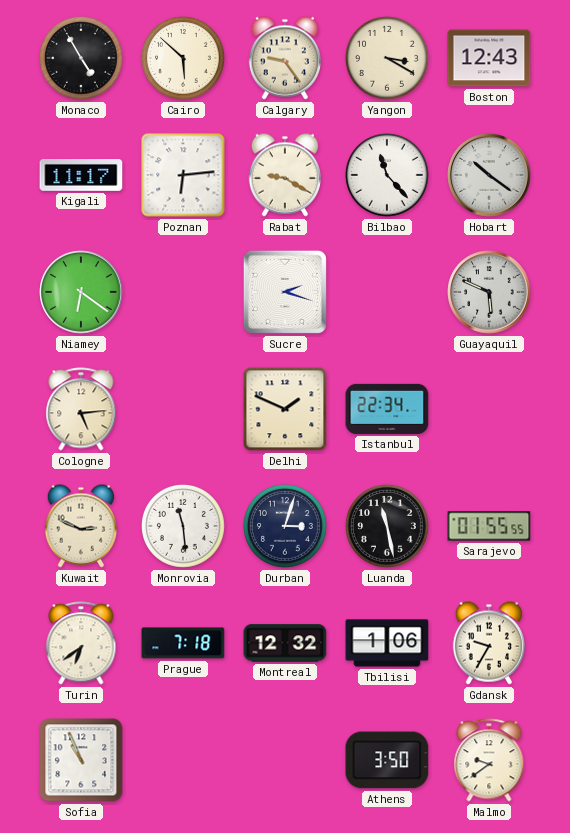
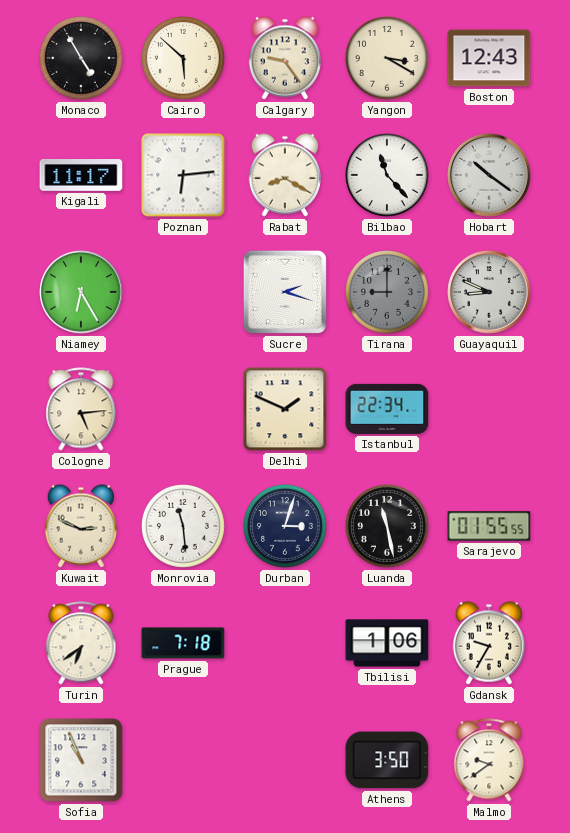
Rabat: 9:20 -> 8:20
Niamey: 6:21 -> 6:25
Tirana: none -> 9:00
Guayaquil: 5:49 -> 8:49
Montreal: 12:32 -> none
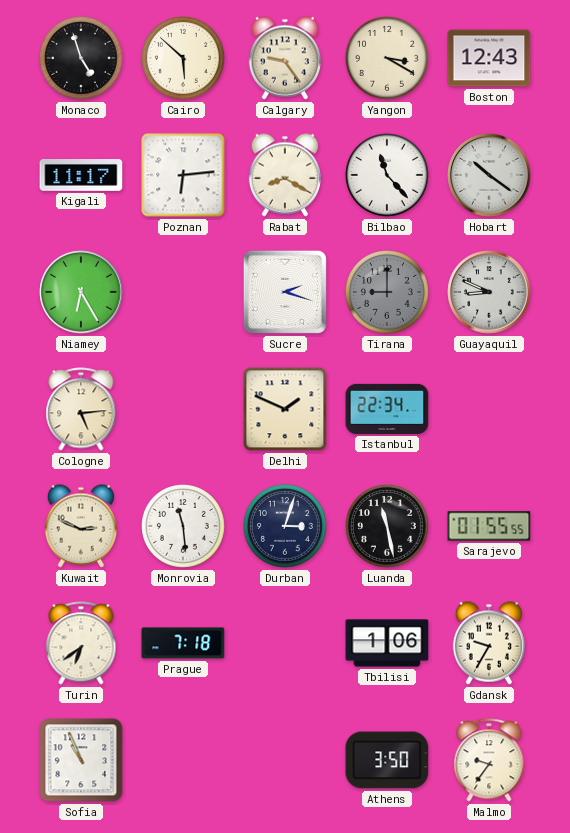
Monaco: 4:55 -> 4:57
Malmo: 9:39 -> 9:36
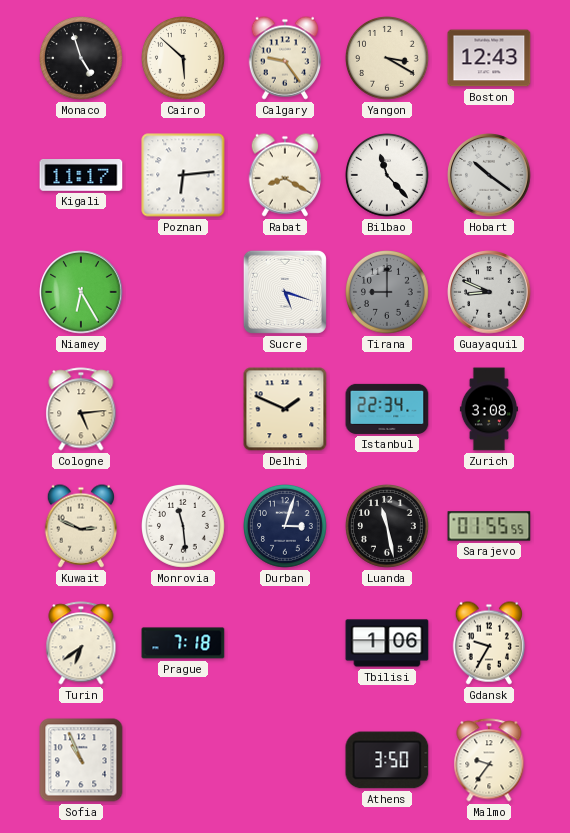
Sucre: 2:18 -> 5:18
Zurich: none -> 3:08
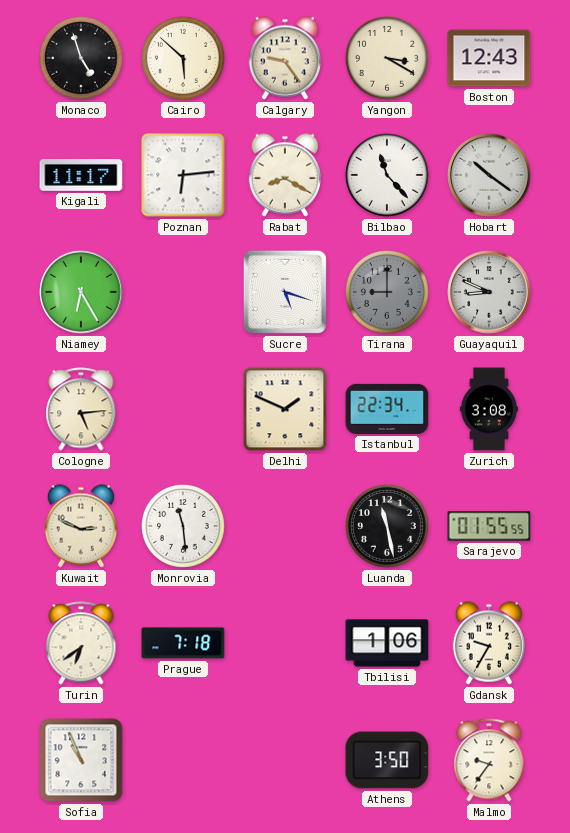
Durban: 3:03 -> none
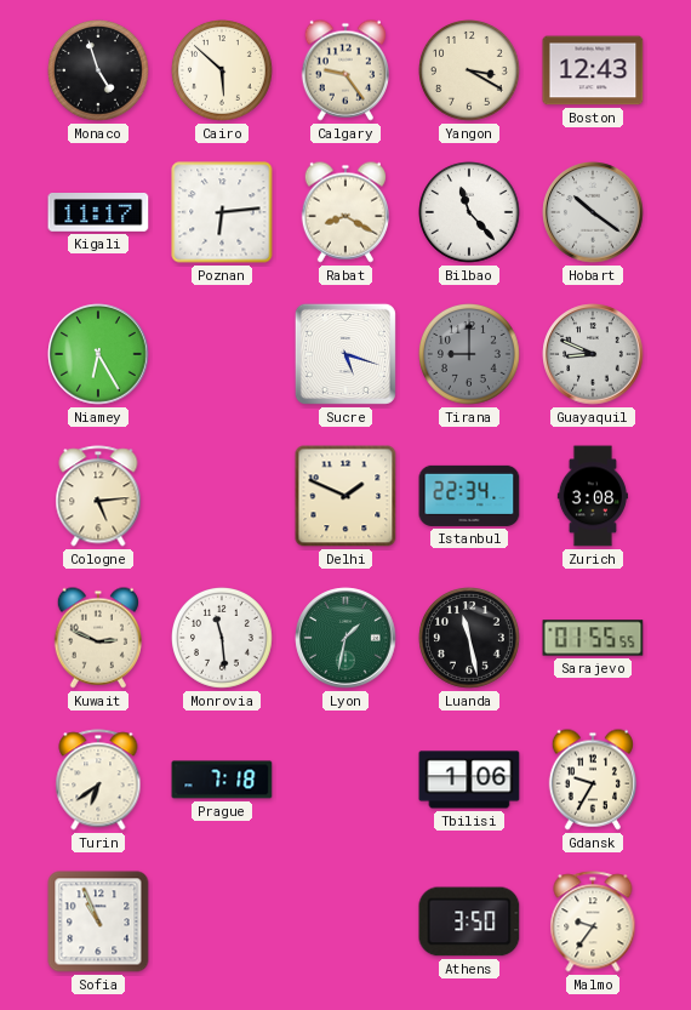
Lyon: none -> 1:32
